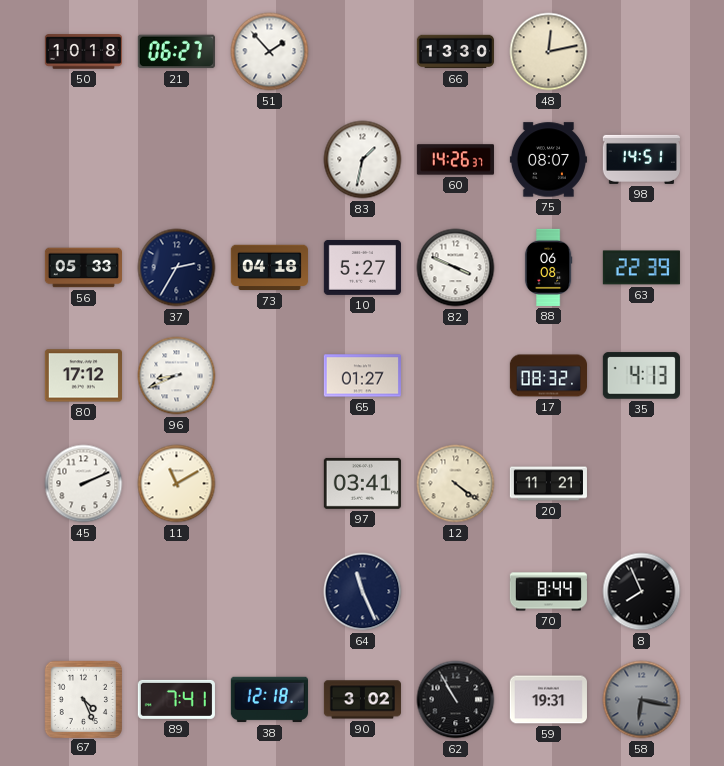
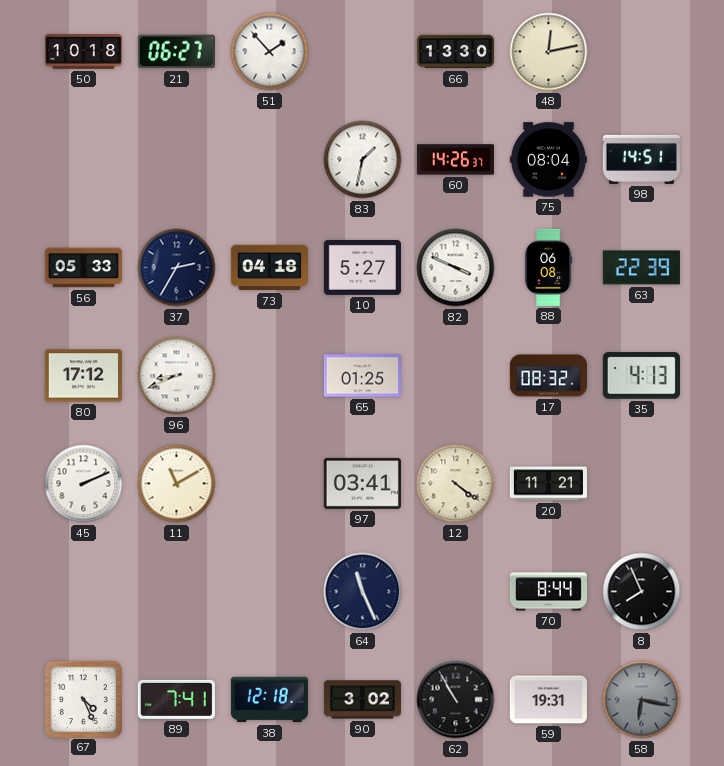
75: 08:07 -> 08:04
65: 01:27 -> 01:25
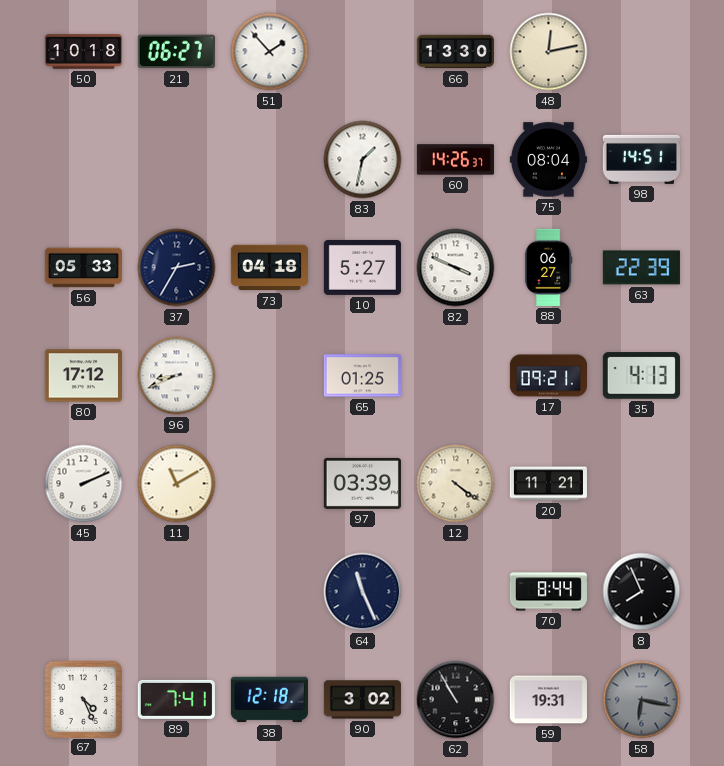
88: 06:08 -> 06:27
17: 08:32 -> 09:21
97: 03:41 -> 03:39
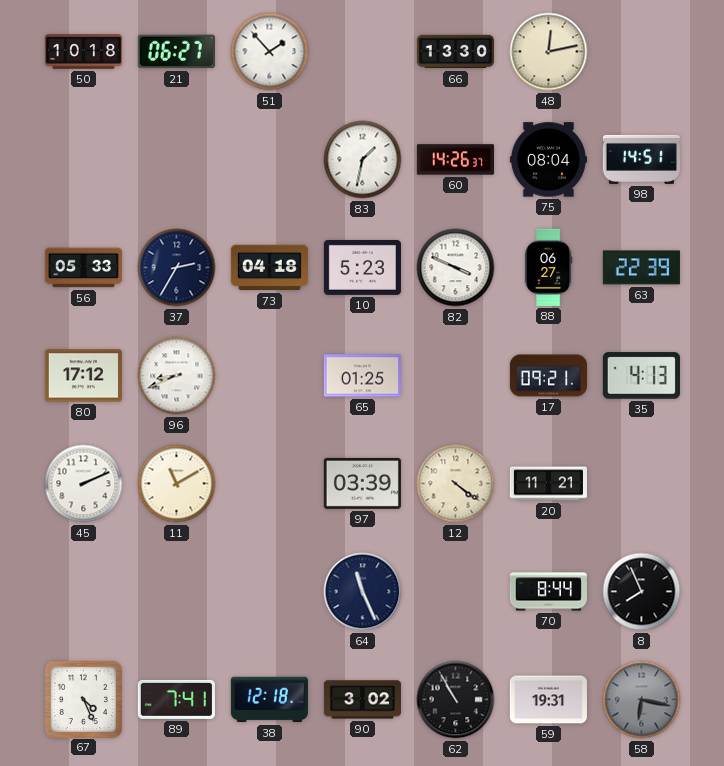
10: 5:27 -> 5:23
